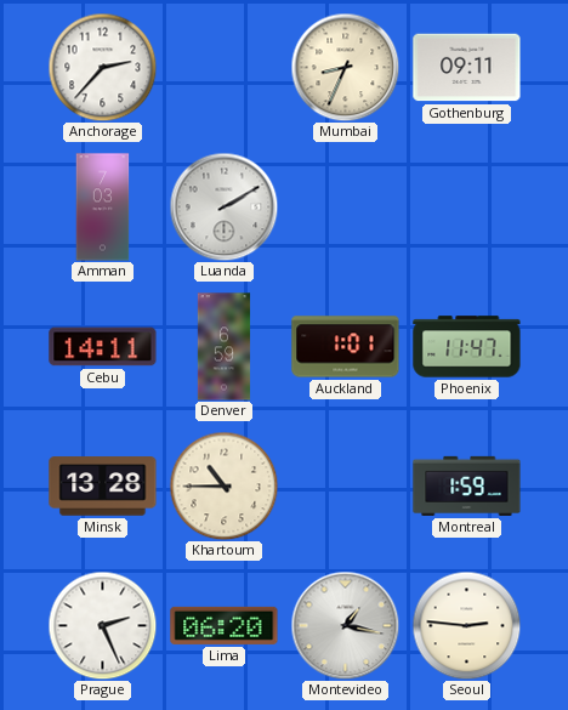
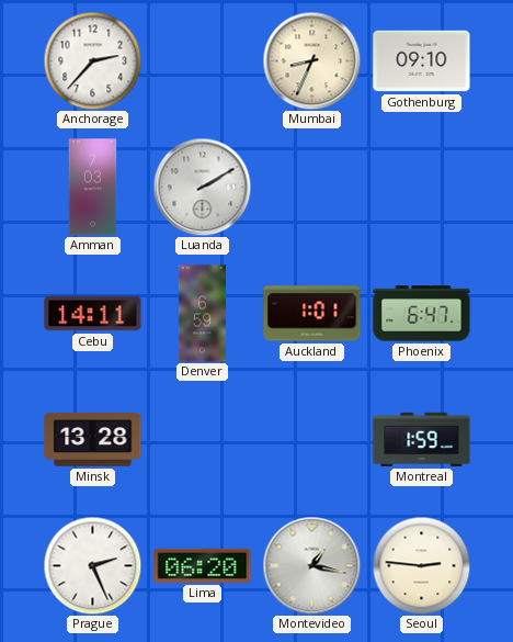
Gothenburg: 09:11 -> 09:10
Phoenix: 11:47 -> 6:47
Khartoum: 10:45 -> none
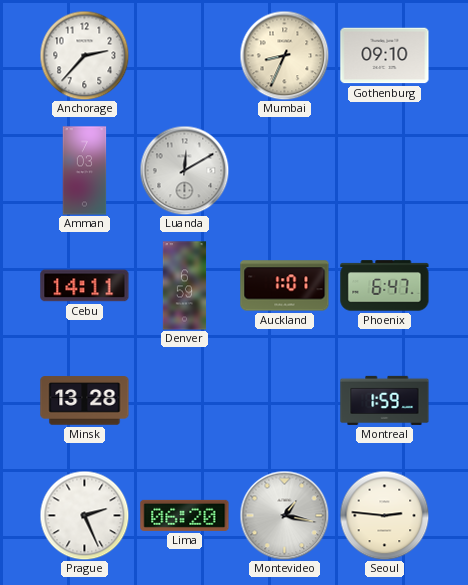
Luanda: 2:10 -> 12:10
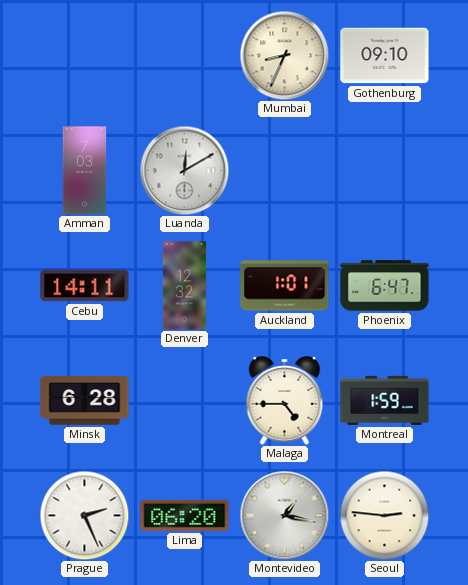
Anchorage: 2:37 -> none
Denver: 6:59 -> 12:32
Minsk: 13:28 -> 6:28
Malaga: none -> 4:45
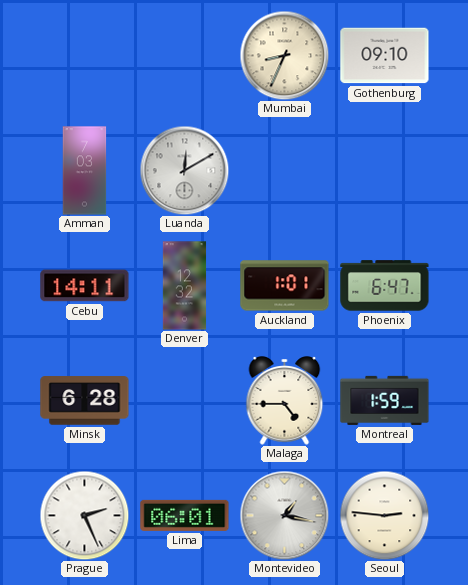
Lima: 06:20 -> 06:01
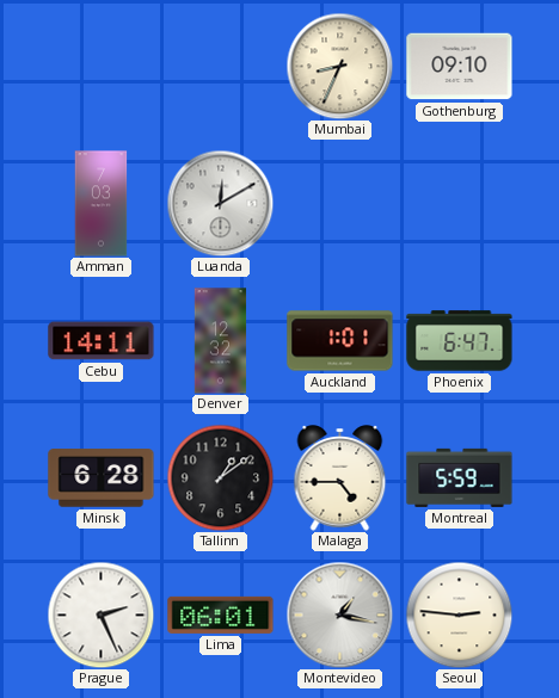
Tallinn: none -> 1:09
Montreal: 1:59 -> 5:59
